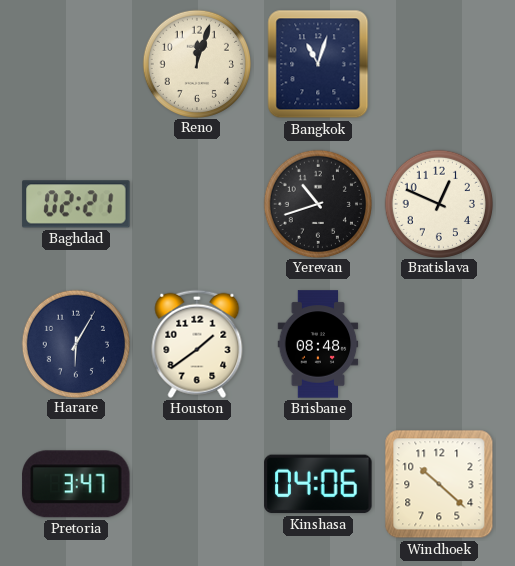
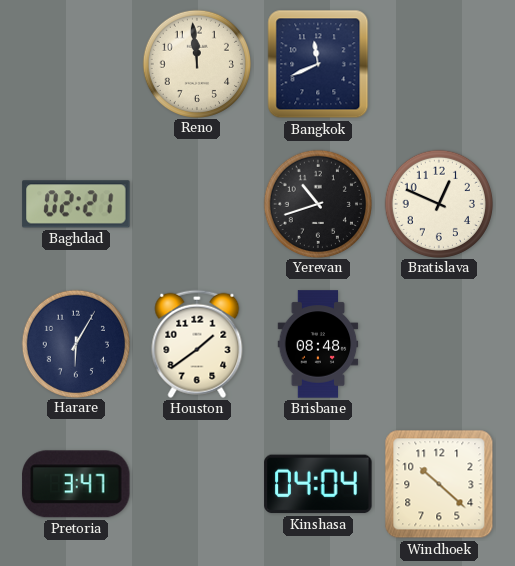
Reno: 12:03 -> 11:59
Bangkok: 11:03 -> 11:41
Kinshasa: 04:06 -> 04:04
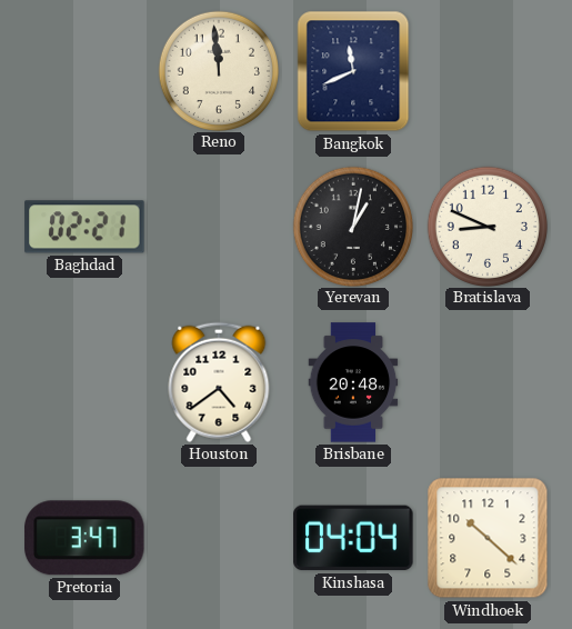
Yerevan: 10:42 -> 1:02
Bratislava: 12:49 -> 8:49
Harare: 6:05 -> none
Houston: 1:39 -> 4:39
Brisbane: 08:48 -> 20:48
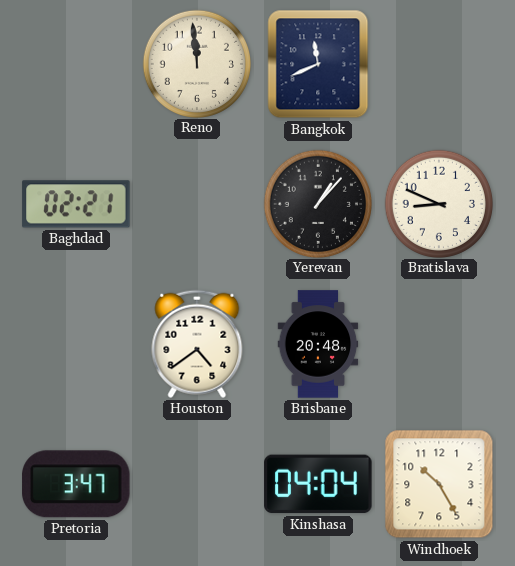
Yerevan: 1:02 -> 1:07
Windhoek: 10:22 -> 10:25
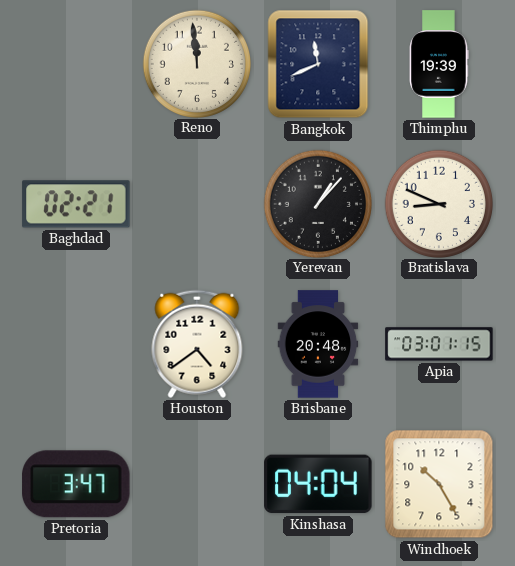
Thimphu: none -> 19:39
Apia: none -> 03:01
